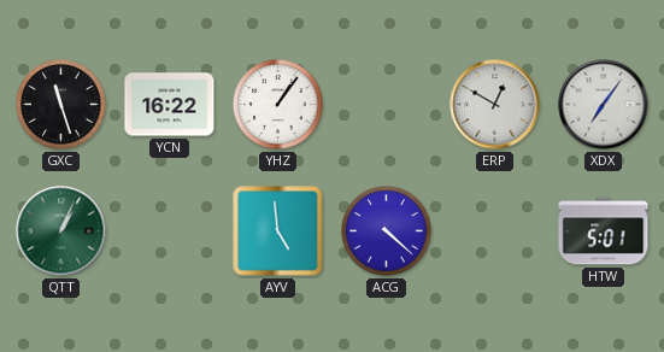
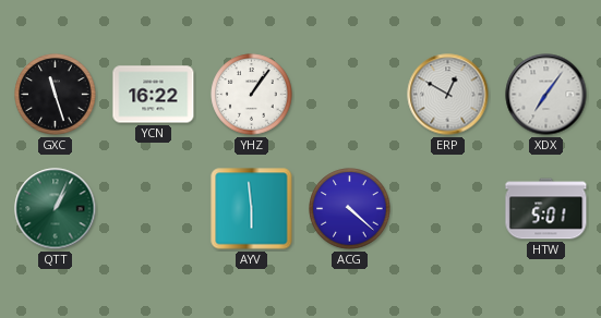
AYV: 4:59 -> 5:59
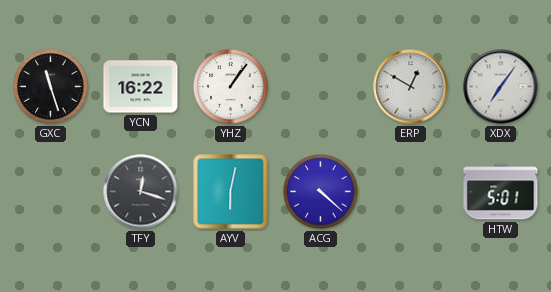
QTT: 1:04 -> none
TFY: none -> 12:18
AYV: 5:59 -> 6:02
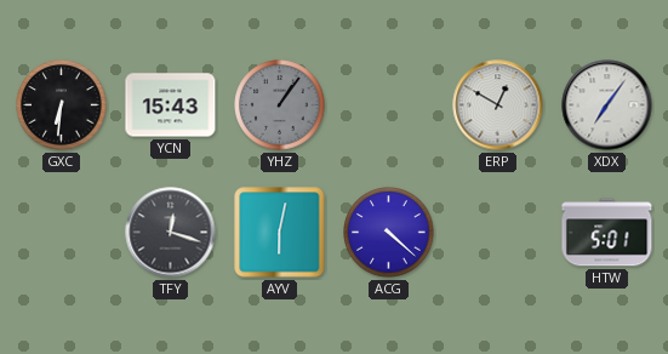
GXC: 11:27 -> 6:31
YCN: 16:22 -> 15:43
YHZ dial: white -> grey
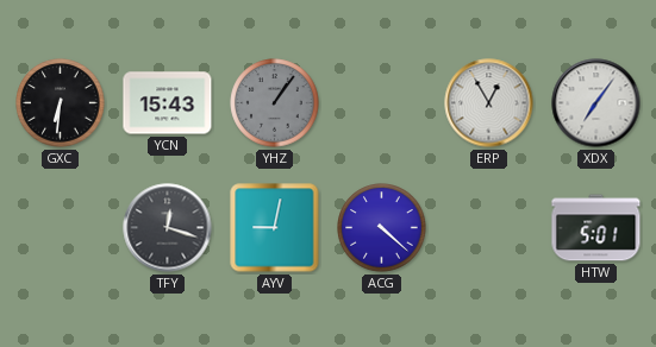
ERP: 12:50 -> 12:55
AYV: 6:02 -> 9:02
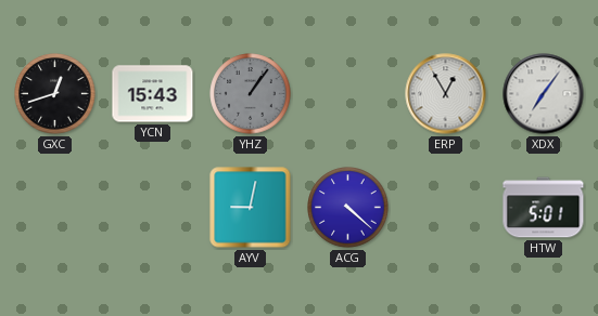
GXC: 6:31 -> 12:42
TFY: 12:18 -> none
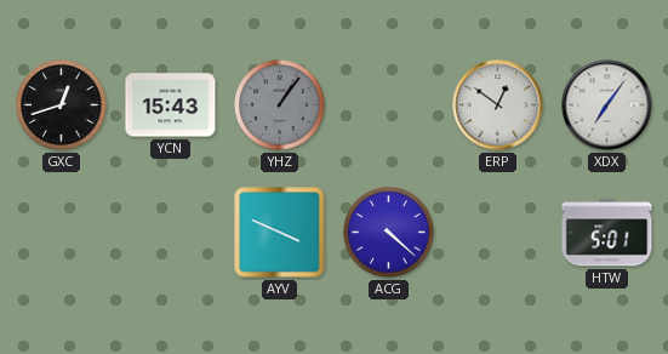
ERP: 12:55 -> 12:51
AYV: 9:02 -> 3:49
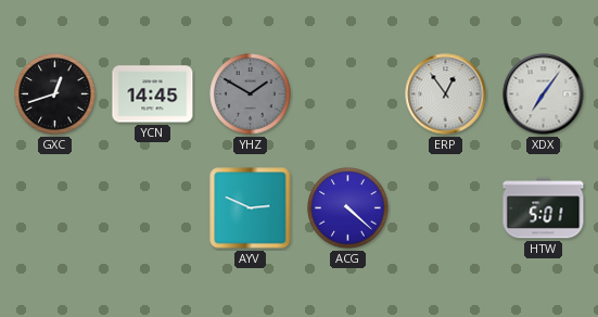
YCN: 15:43 -> 14:45
YHZ: 1:06 -> 1:50
ERP: 12:51 -> 12:54
AYV: 3:49 -> 2:49
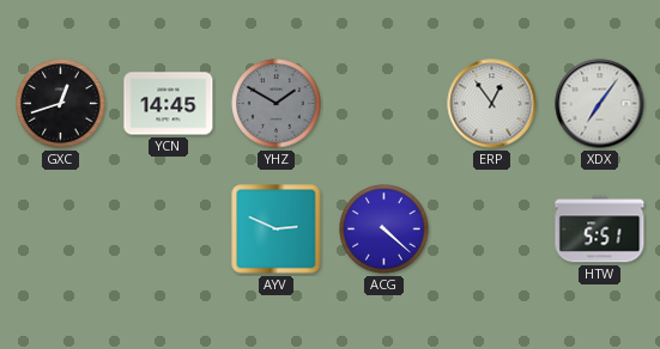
HTW: 5:01 -> 5:51
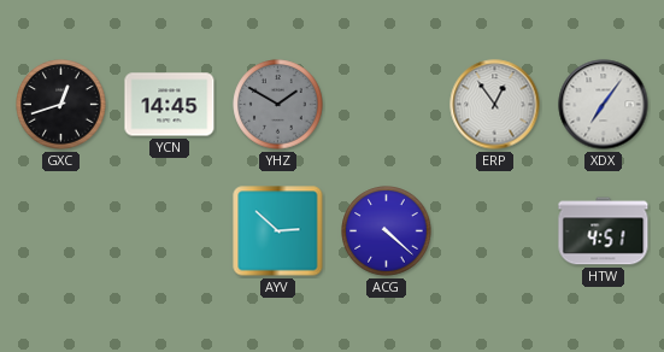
AYV: 2:49 -> 2:52
HTW: 5:51 -> 4:51
